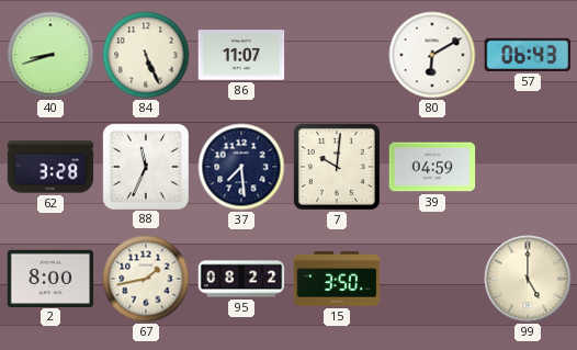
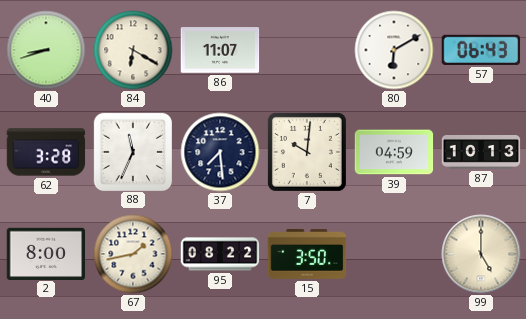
84: 5:26 -> 6:20
87: none -> 10:13
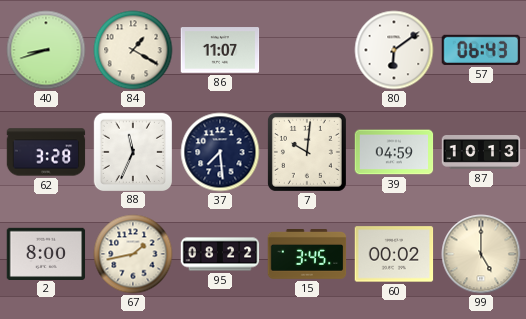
84: 6:20 -> 1:20
80: 6:10 -> 6:09
15: 3:50 -> 3:45
60: none -> 00:02
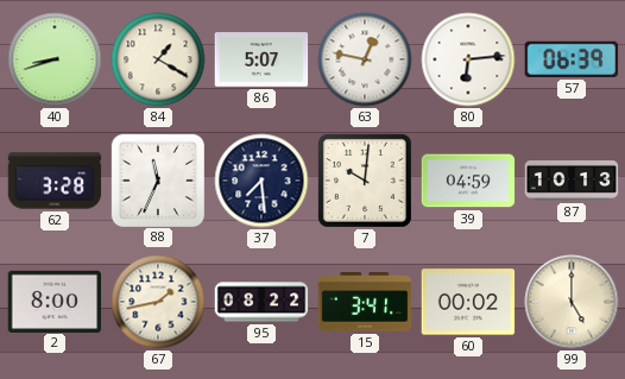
86: 11:07 -> 5:07
63: none -> 12:47
80: 6:09 -> 6:14
57: 06:43 -> 06:39
15: 3:45 -> 3:41
